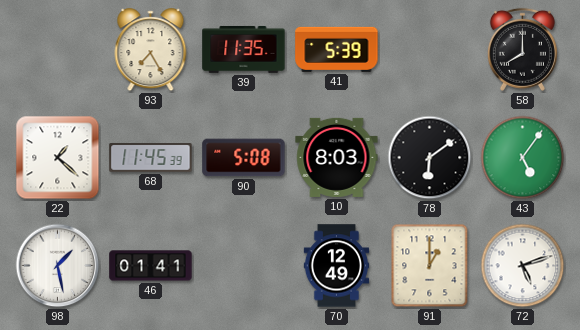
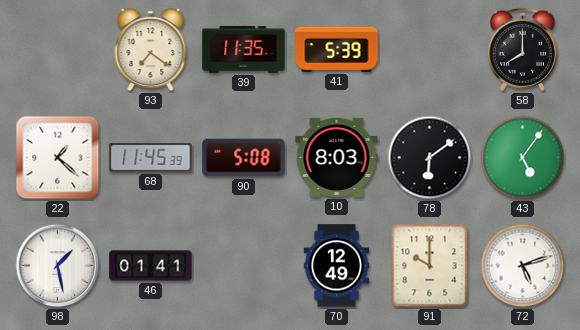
93: 7:25 -> 7:21
91: 1:00 -> 10:00
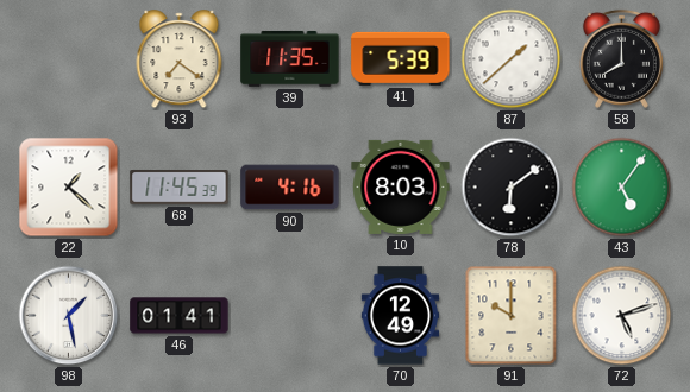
87: none -> 1:38
90: 5:08 -> 4:16
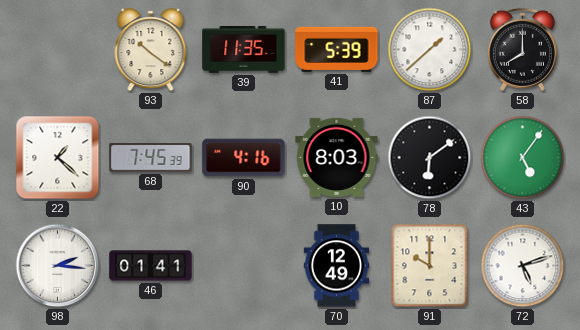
93: 7:21 -> 10:21
68: 11:45 -> 7:45
98: 1:28 -> 2:16
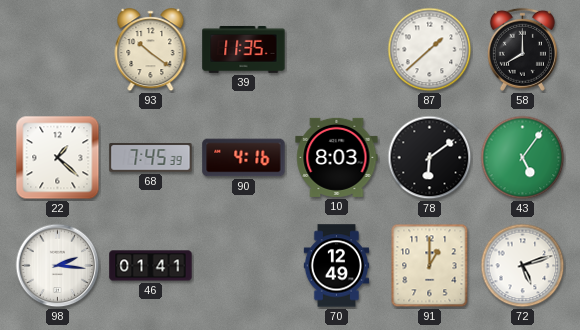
41: 5:39 -> none
91: 10:00 -> 1:00
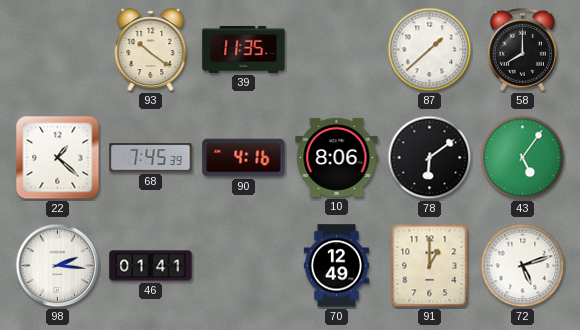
10: 8:03 -> 8:06
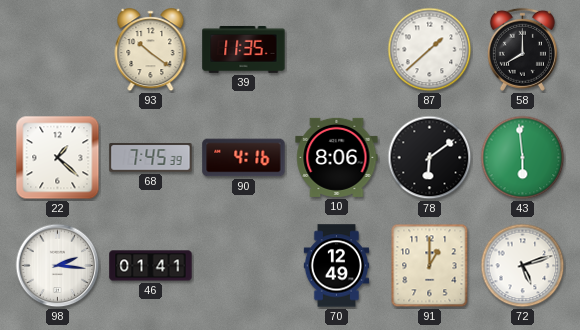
43: 5:06 -> 5:59
